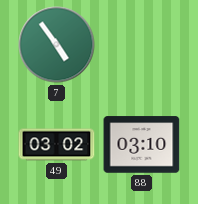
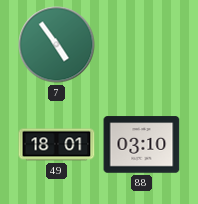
49: 03:02 -> 18:01
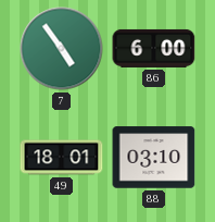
86: none -> 6:00
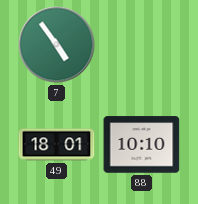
86: 6:00 -> none
88: 03:10 -> 10:10
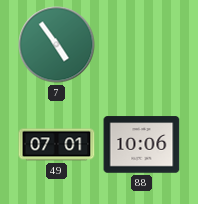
49: 18:01 -> 07:01
88: 10:10 -> 10:06
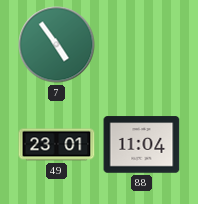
49: 07:01 -> 23:01
88: 10:06 -> 11:04
